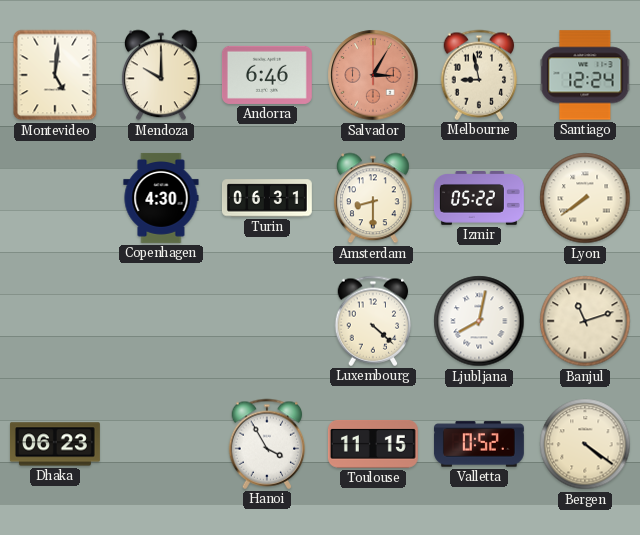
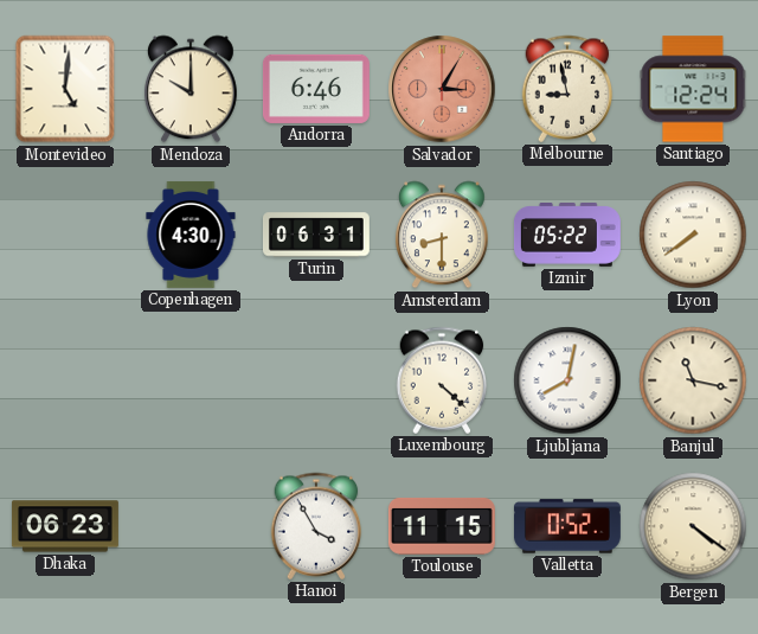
Banjul: 11:12 -> 11:17
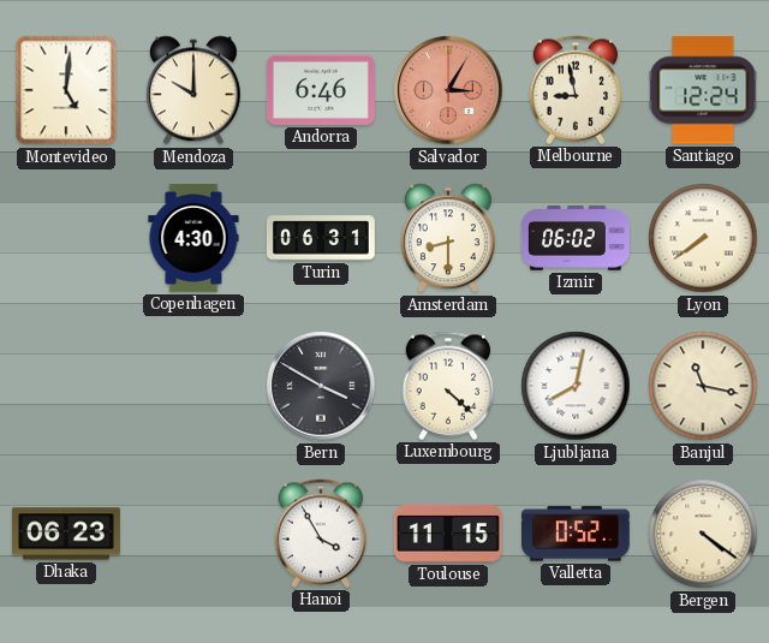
Izmir: 05:22 -> 06:02
Bern: none -> 3:50
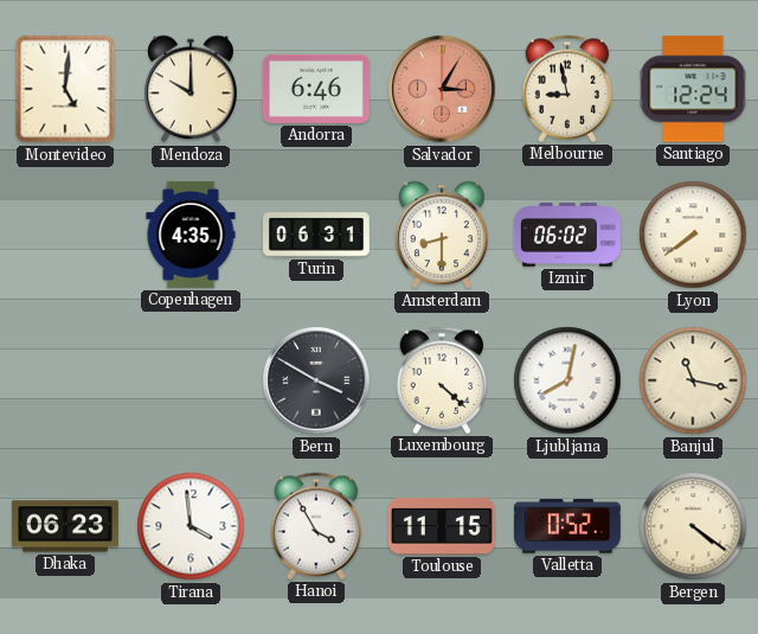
Copenhagen: 4:30 -> 4:35
Tirana: none -> 3:59
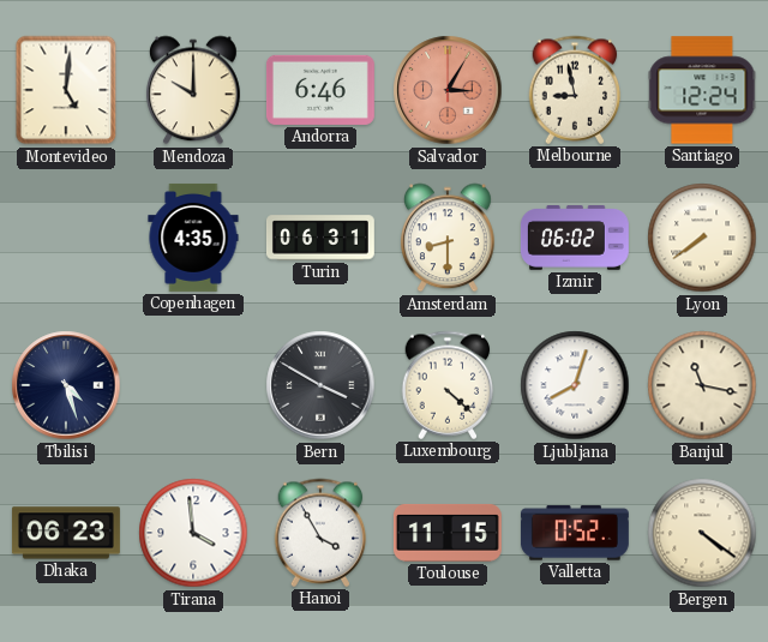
Tbilisi: none -> 4:27
Ljubljana: 8:02 -> 8:03
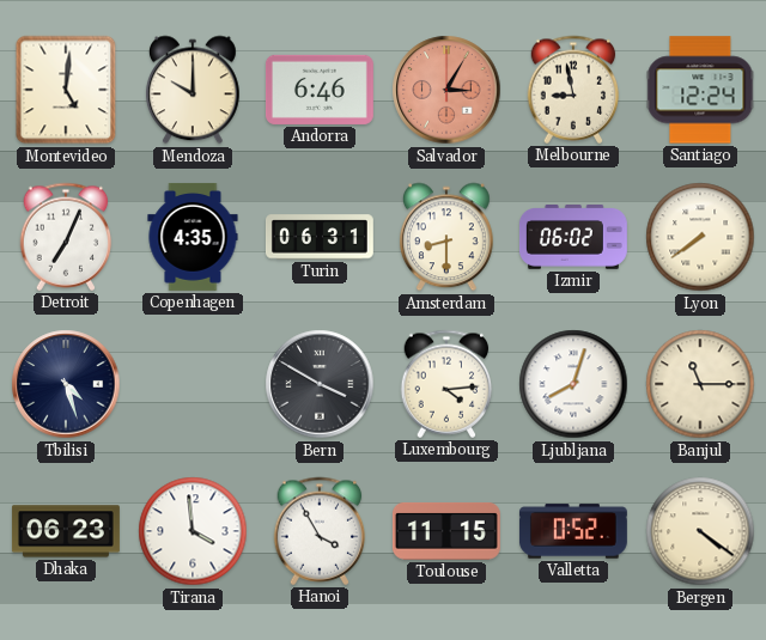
Detroit: none -> 7:04
Luxembourg: 4:22 -> 4:14
Banjul: 11:17 -> 11:15
